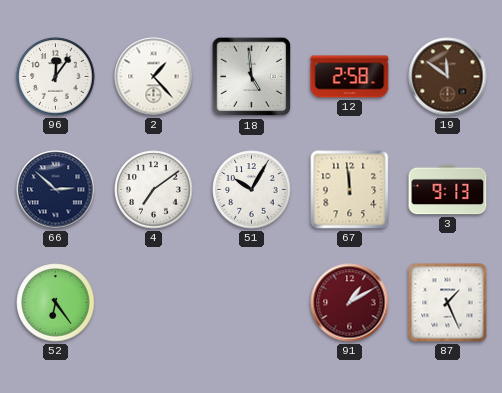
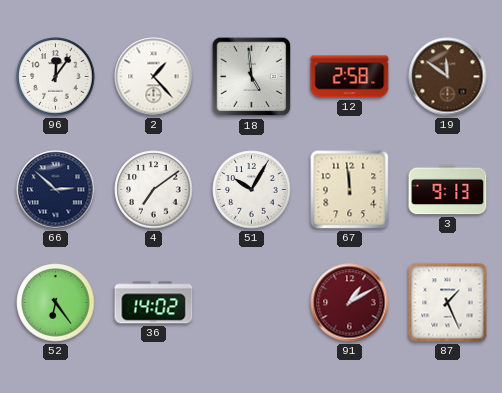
36: none -> 14:02
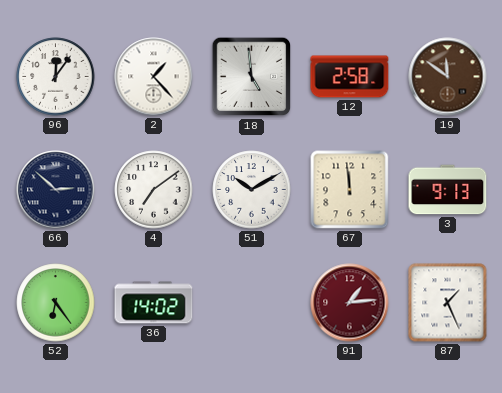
51: 10:05 -> 10:10
91: 1:10 -> 1:14
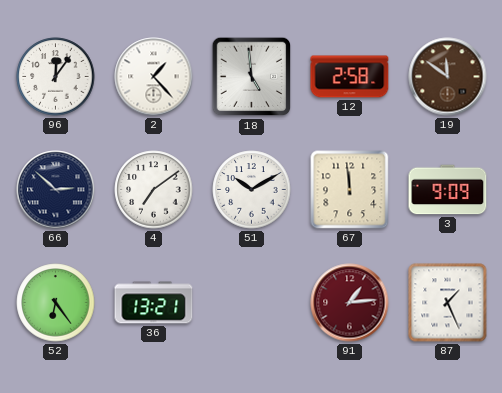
3: 9:13 -> 9:09
36: 14:02 -> 13:21
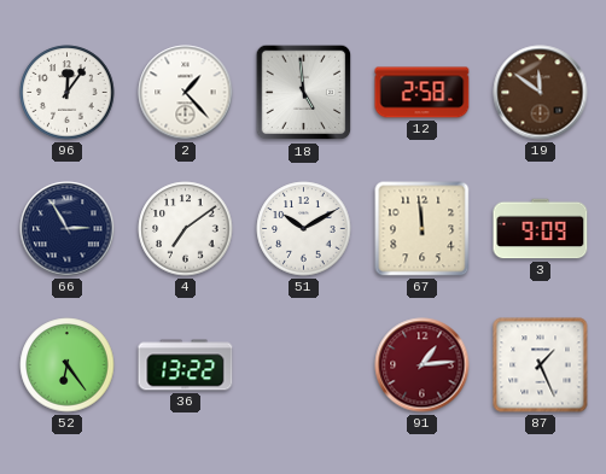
66: 2:52 -> 2:55
36: 13:21 -> 13:22
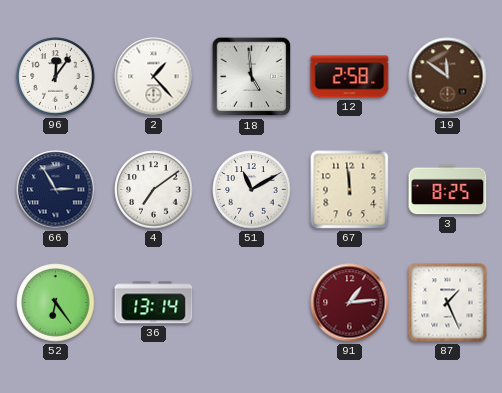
51: 10:10 -> 11:10
3: 9:09 -> 8:25
36: 13:22 -> 13:14
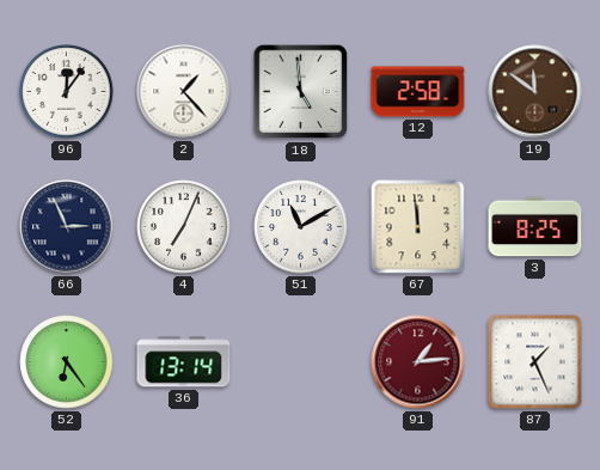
66: 2:55 -> 2:56
4: 7:09 -> 7:04
